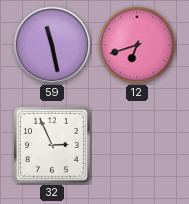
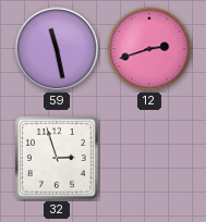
12: 6:42 -> 2:42
32: 2:56 -> 2:57
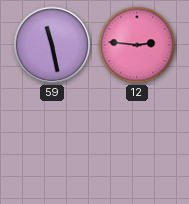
12: 2:42 -> 2:46
32: 2:57 -> none
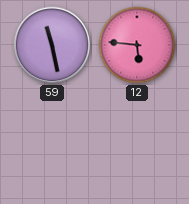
12: 2:46 -> 5:46
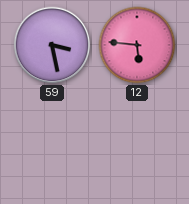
59: 11:28 -> 3:28
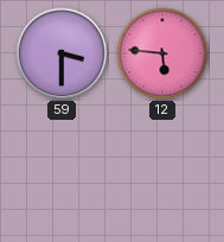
59: 3:28 -> 3:30
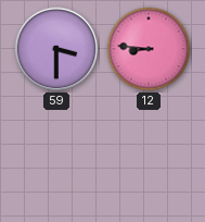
12: 5:46 -> 8:46
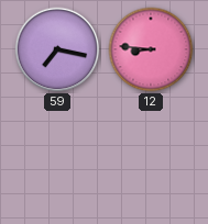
59: 3:30 -> 7:17
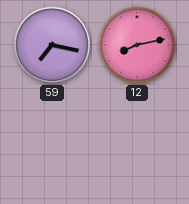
12: 8:46 -> 8:13
